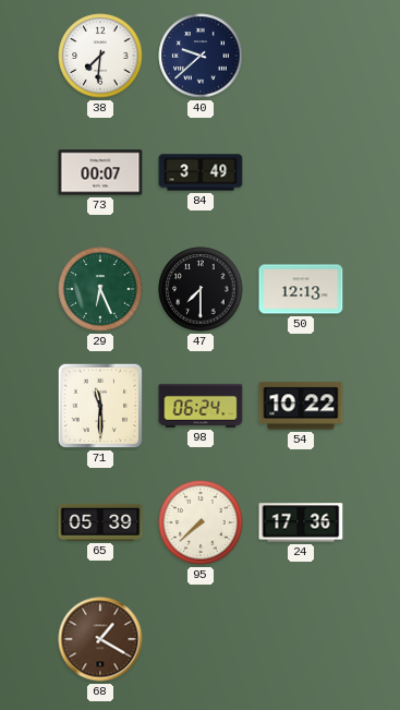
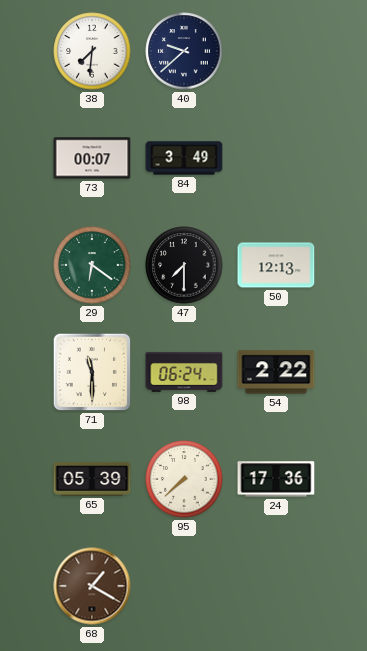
29: 6:26 -> 6:21
54: 10:22 -> 2:22
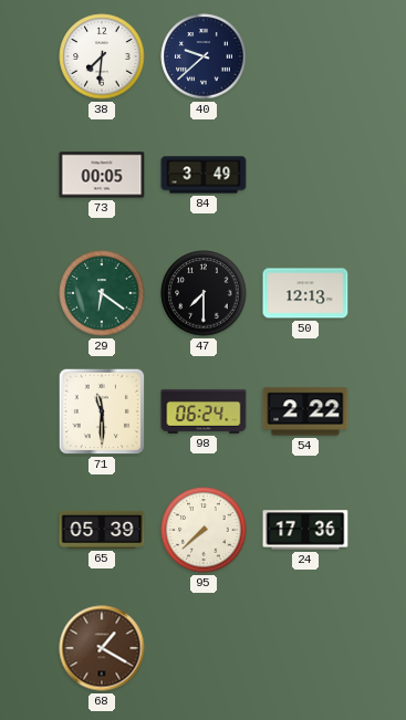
73: 00:07 -> 00:05
